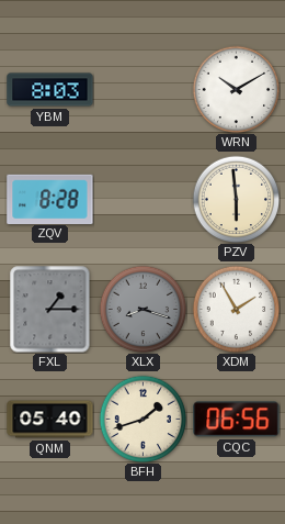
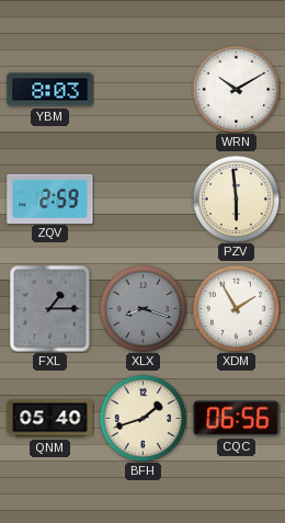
ZQV: 8:28 -> 2:59
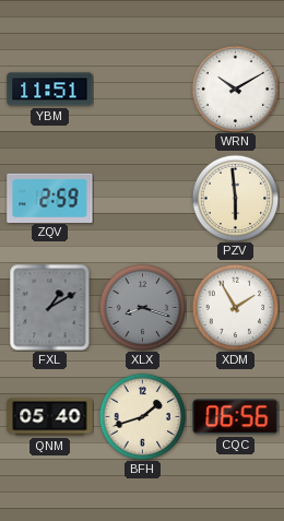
YBM: 8:03 -> 11:51
FXL: 1:15 -> 1:10
